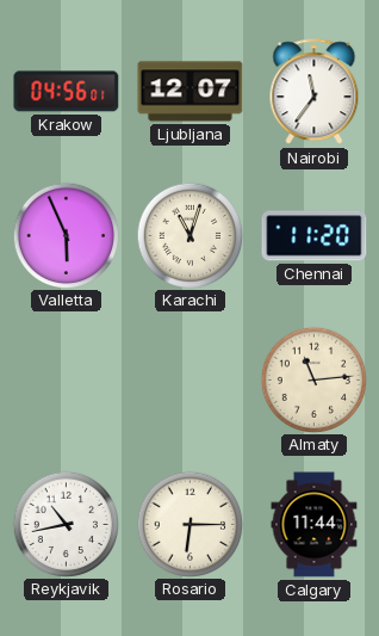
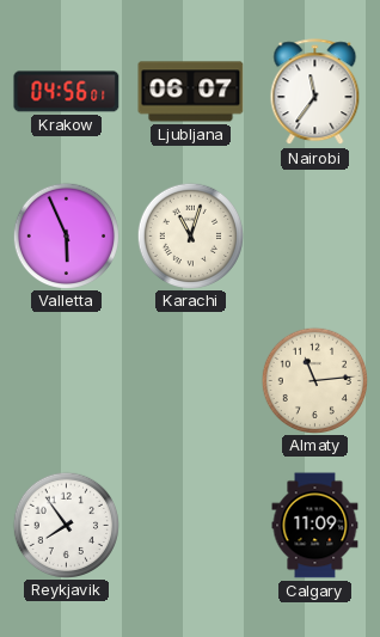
Ljubljana: 12:07 -> 06:07
Chennai: 11:20 -> none
Reykjavik: 10:43 -> 7:54
Rosario: 6:15 -> none
Calgary: 11:44 -> 11:09
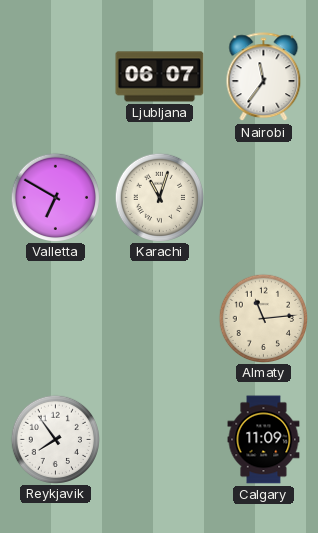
Krakow: 04:56 -> none
Valletta: 5:56 -> 6:50
